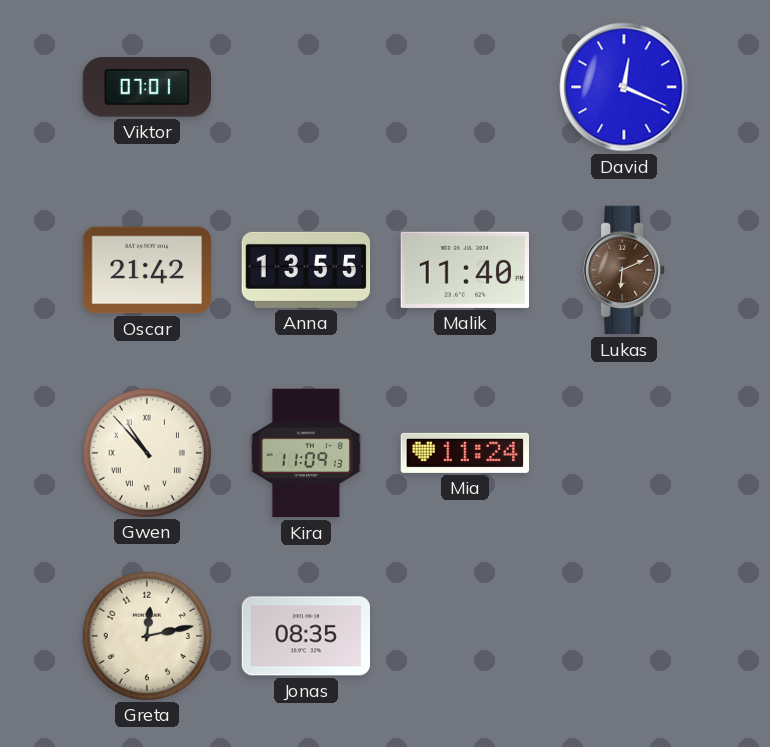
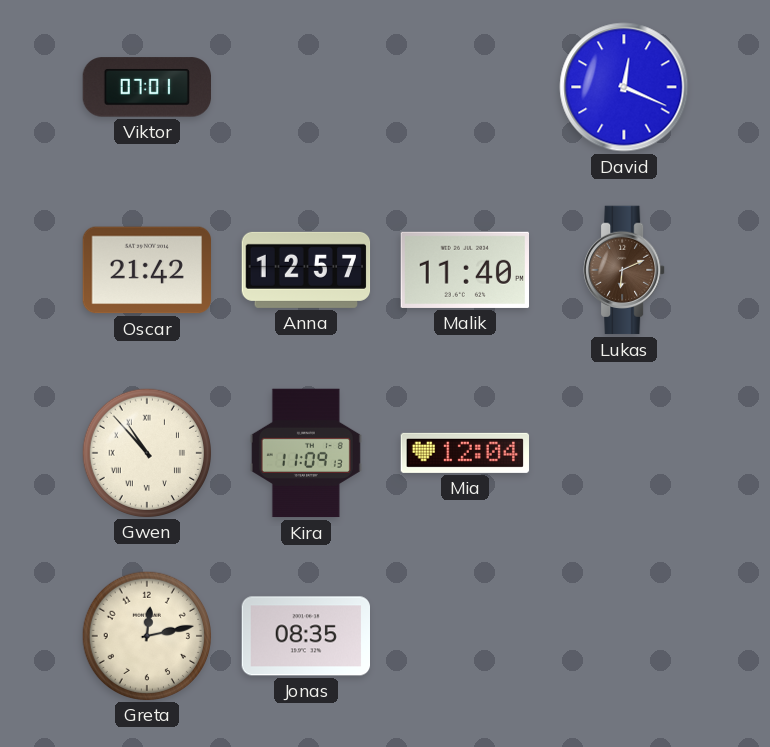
Anna: 13:55 -> 12:57
Mia: 11:24 -> 12:04
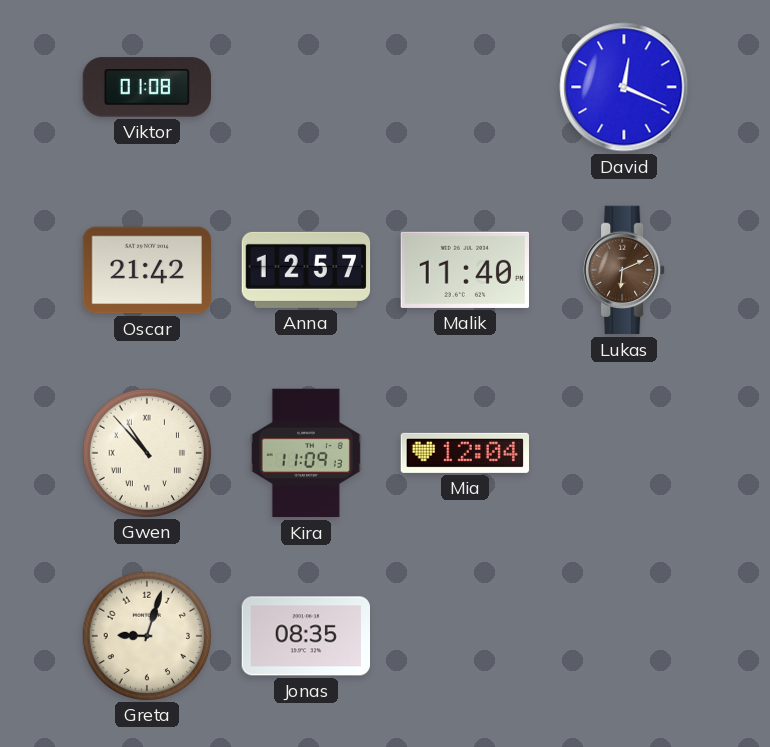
Viktor: 07:01 -> 01:08
Greta: 12:13 -> 9:03
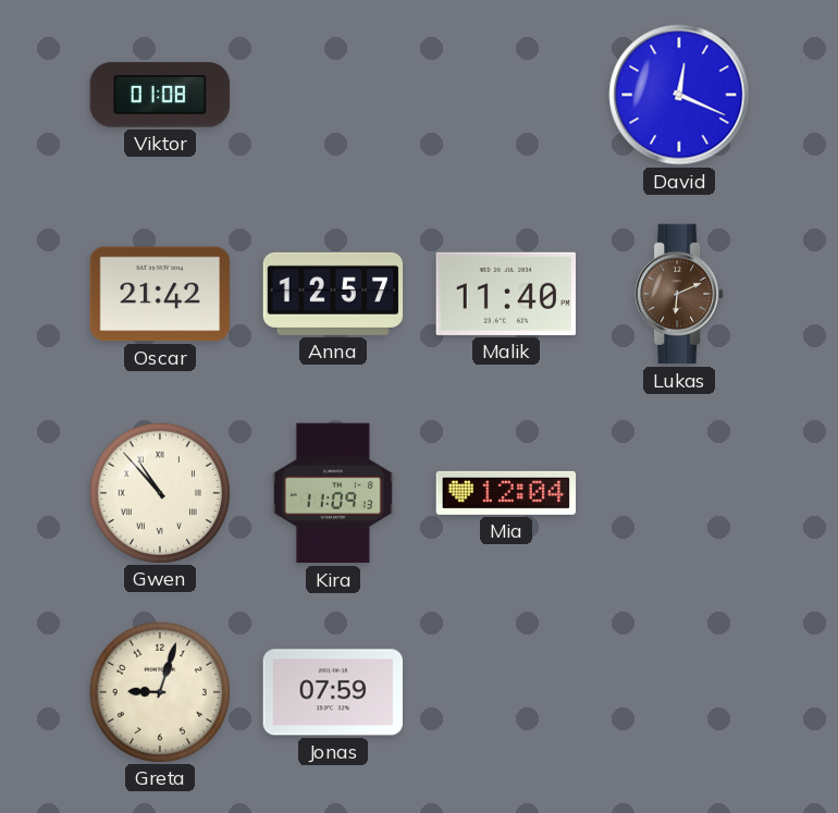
Jonas: 08:35 -> 07:59
